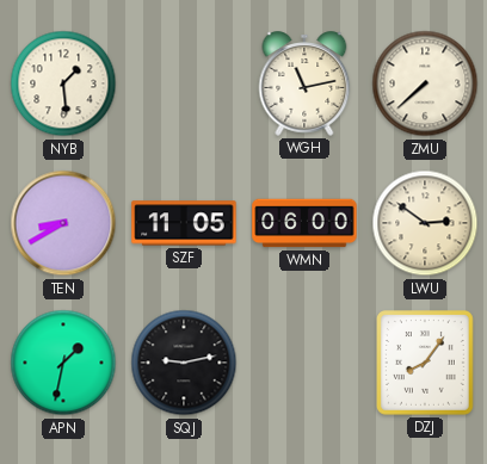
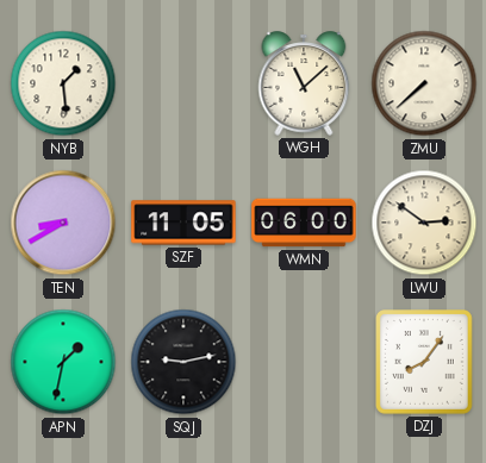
WGH: 11:13 -> 11:08
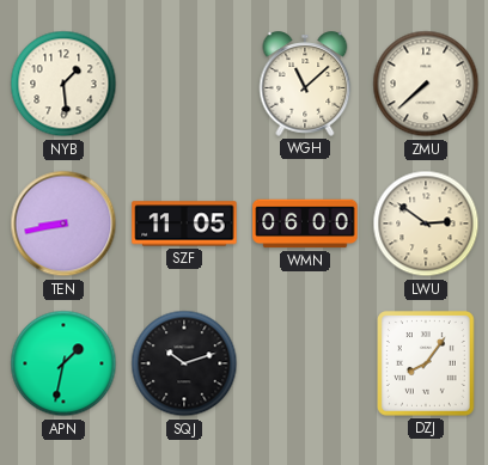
TEN: 8:40 -> 8:43
SQJ: 9:13 -> 10:12
